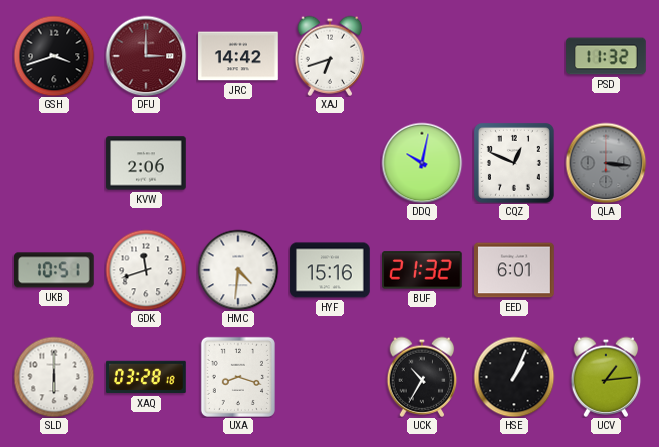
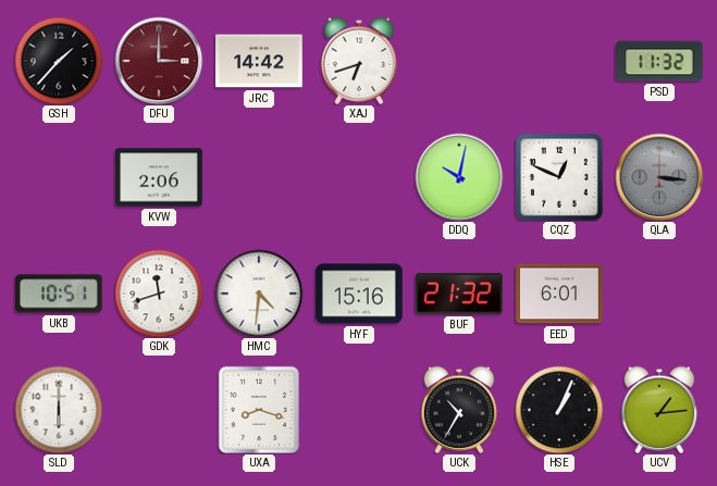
GSH: 3:42 -> 1:37
XAQ: 03:28 -> none
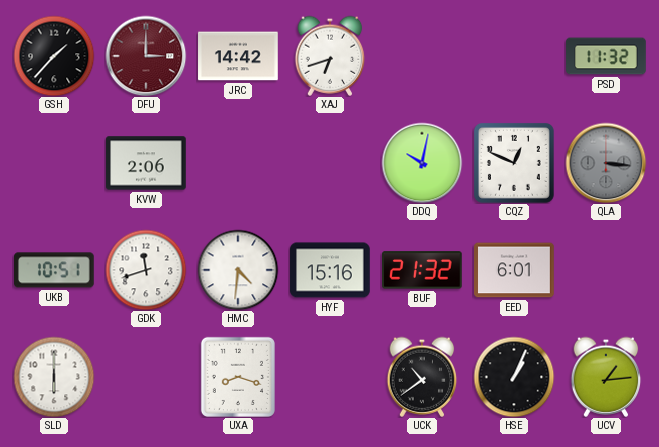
UCK: 10:35 -> 10:39
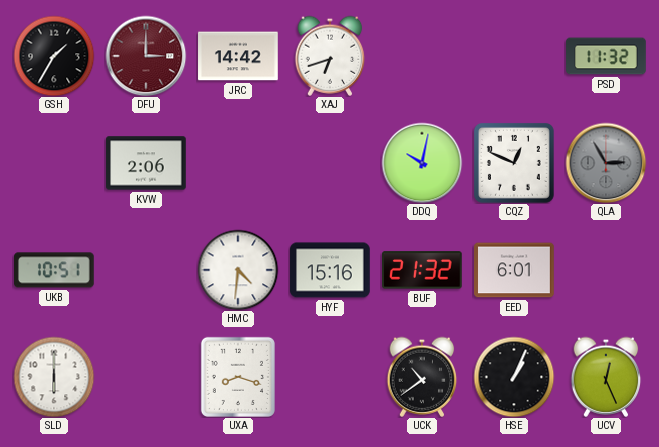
GSH: 1:37 -> 1:35
QLA: 3:16 -> 2:55
GDK: 11:42 -> none
UCV: 1:14 -> 12:26
